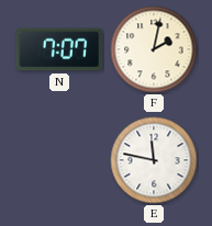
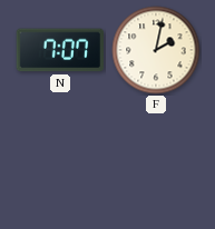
E: 11:47 -> none
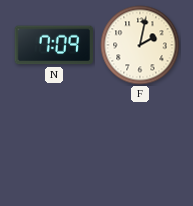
N: 7:07 -> 7:09
